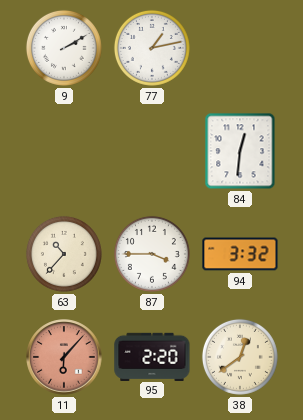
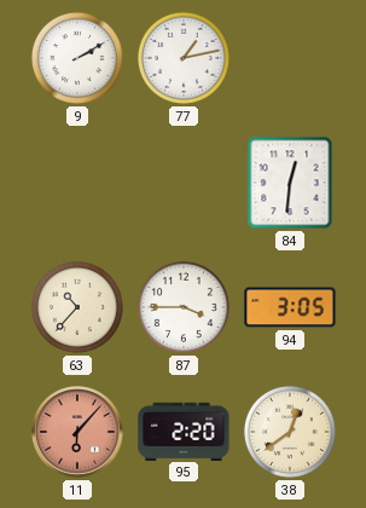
94: 3:32 -> 3:05
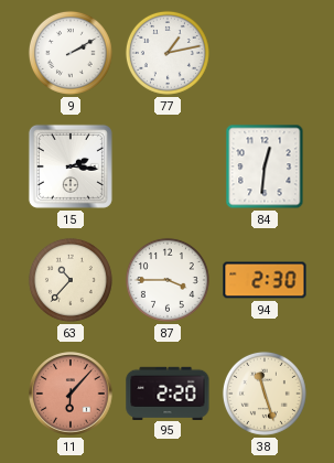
15: none -> 2:16
94: 3:05 -> 2:30
38: 12:39 -> 11:27
